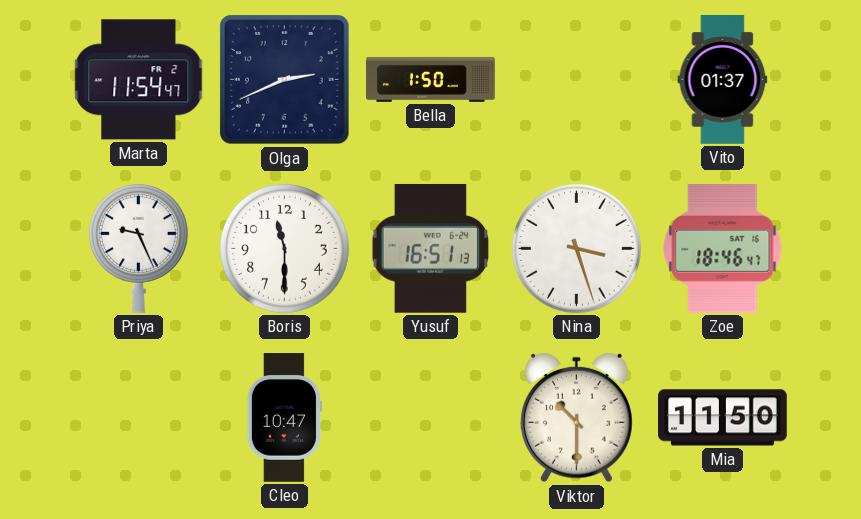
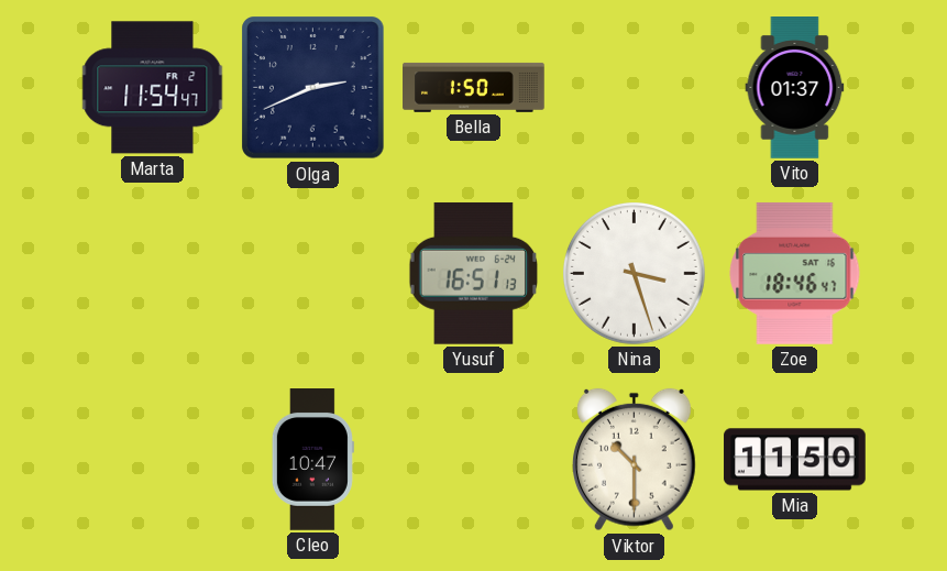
Priya: 9:26 -> none
Boris: 11:30 -> none
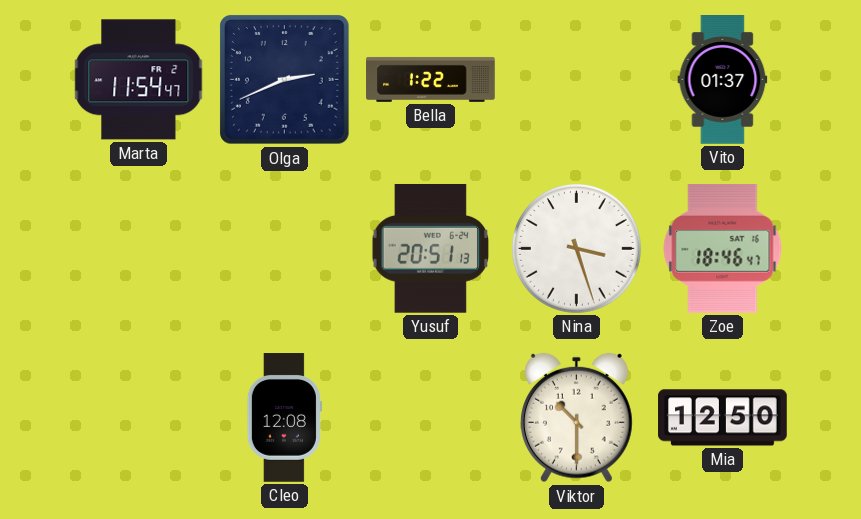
Bella: 1:50 -> 1:22
Yusuf: 16:51 -> 20:51
Cleo: 10:47 -> 12:08
Mia: 11:50 -> 12:50
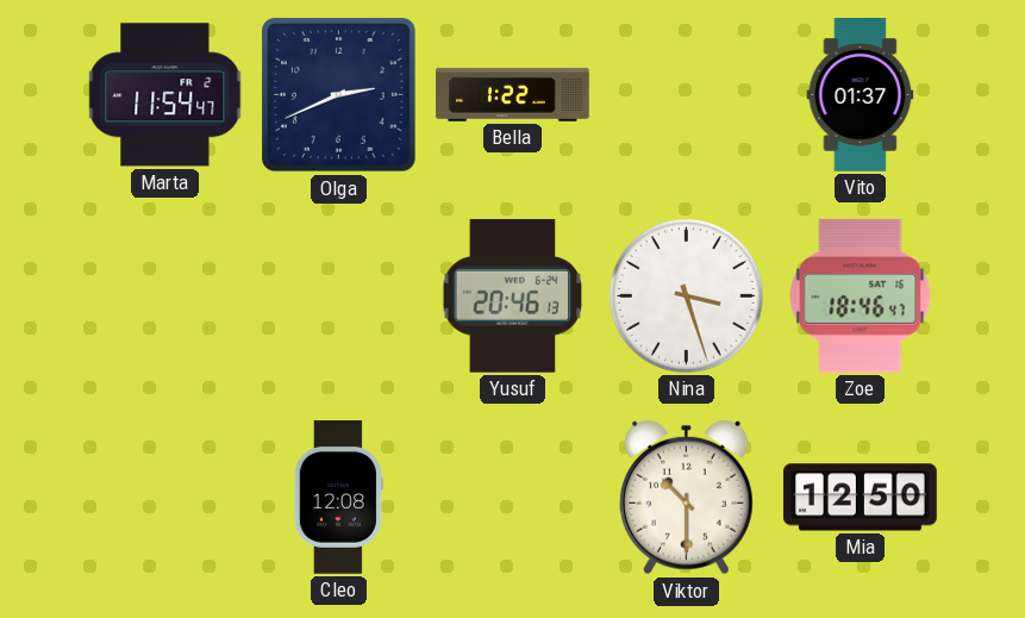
Yusuf: 20:51 -> 20:46
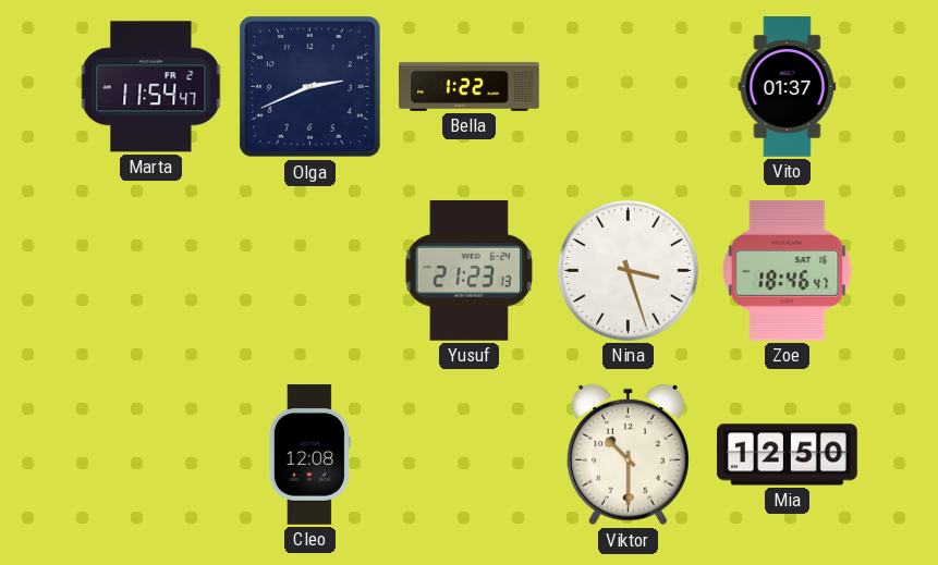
Yusuf: 20:46 -> 21:23
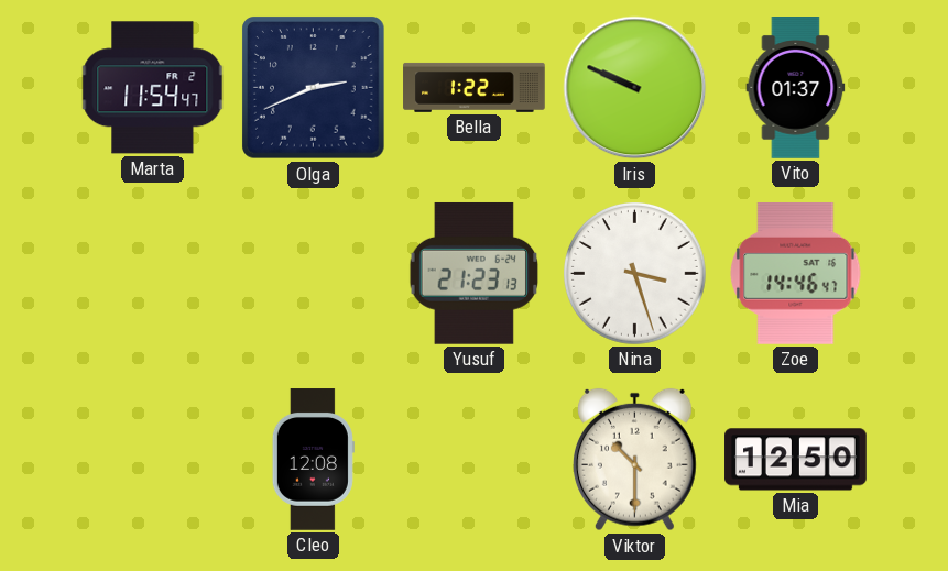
Iris: none -> 9:49
Zoe: 18:46 -> 14:46
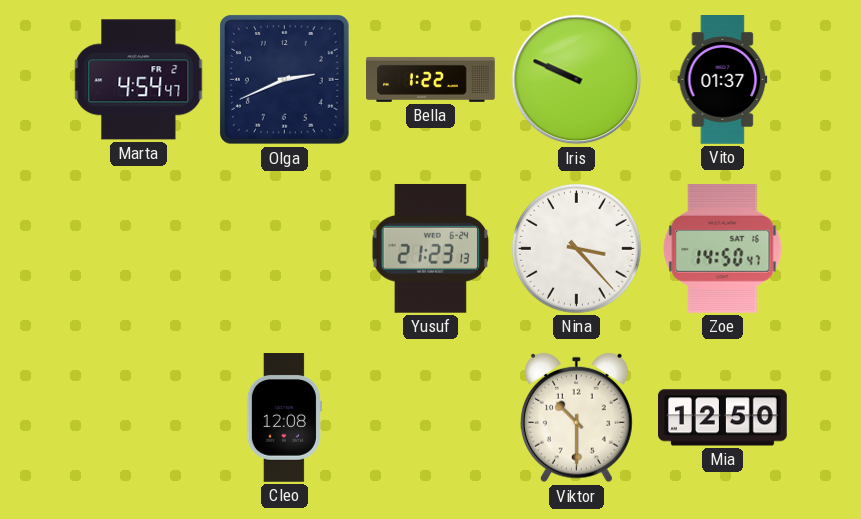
Marta: 11:54 -> 4:54
Nina: 3:27 -> 3:23
Zoe: 14:46 -> 14:50
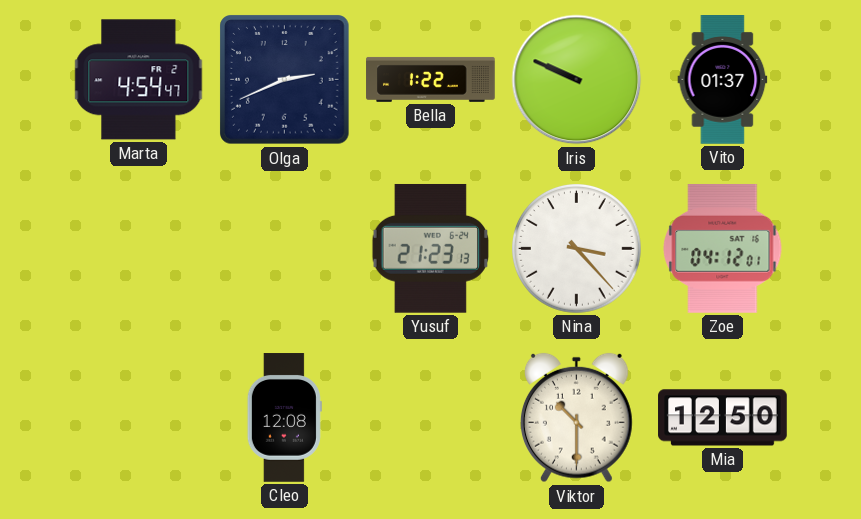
Zoe: 14:50 -> 04:12
